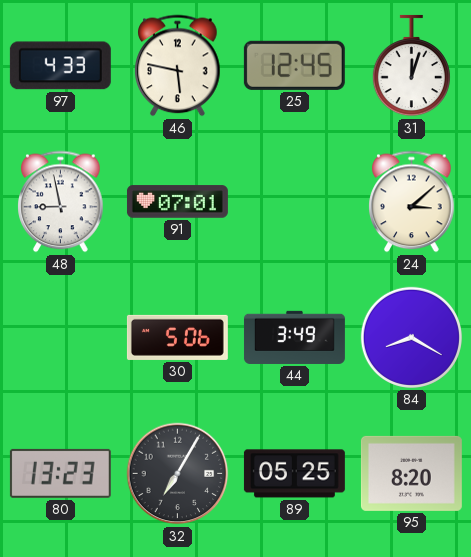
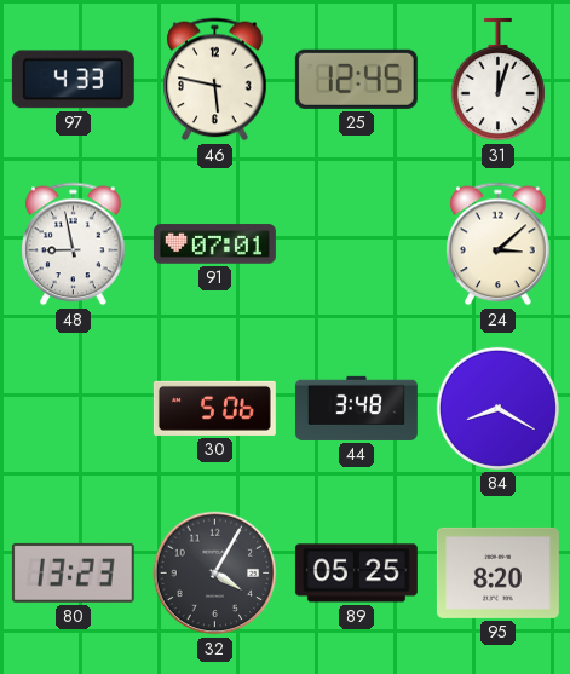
44: 3:49 -> 3:48
32: 7:05 -> 4:05
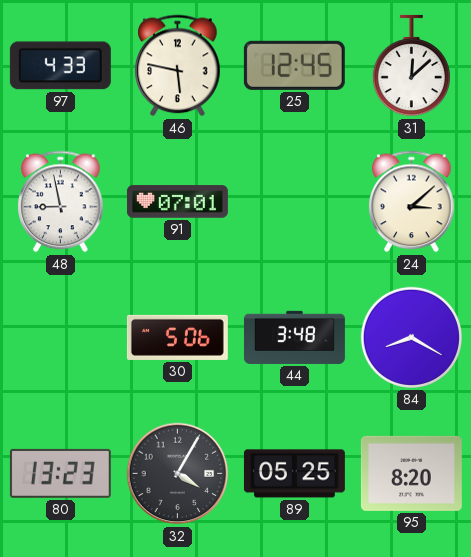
31: 12:03 -> 12:08
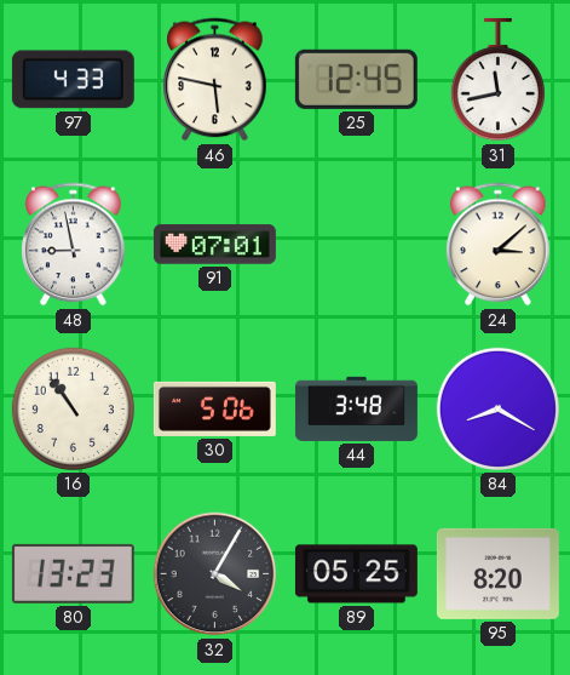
31: 12:08 -> 11:43
16: none -> 10:54
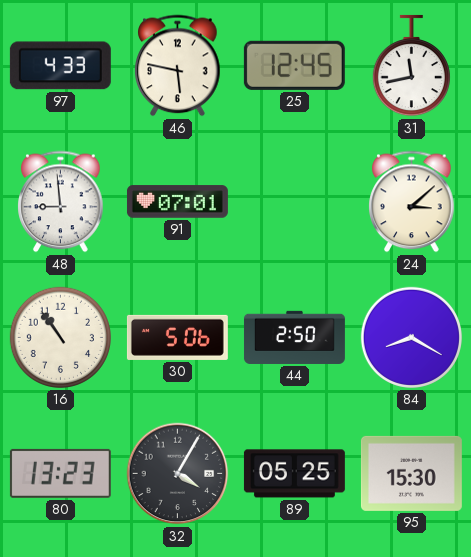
48: 8:58 -> 8:59
44: 3:48 -> 2:50
95: 8:20 -> 15:30
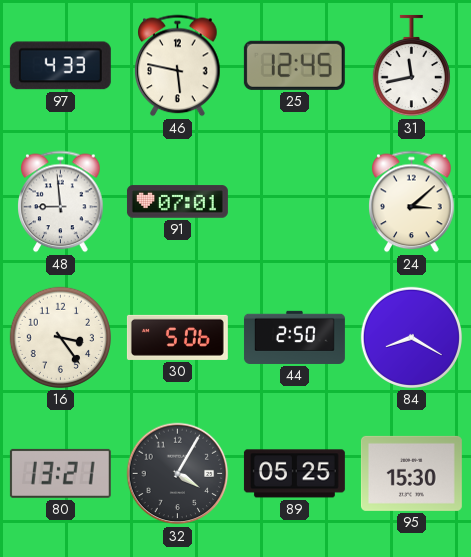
16: 10:54 -> 3:24
80: 13:23 -> 13:21
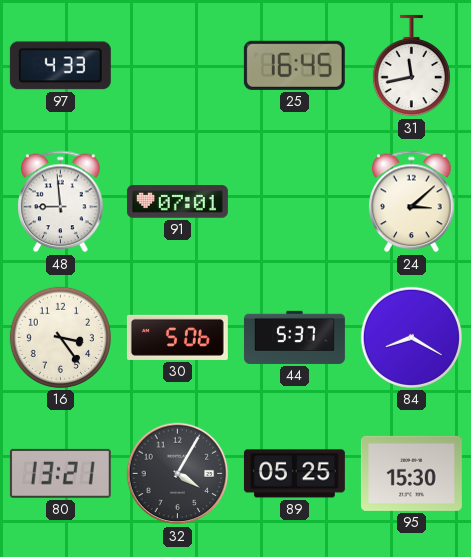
46: 5:47 -> none
25: 12:45 -> 16:45
44: 2:50 -> 5:37
